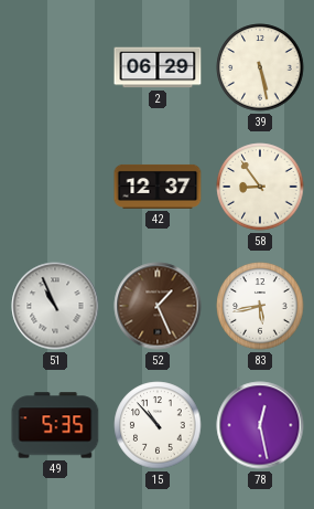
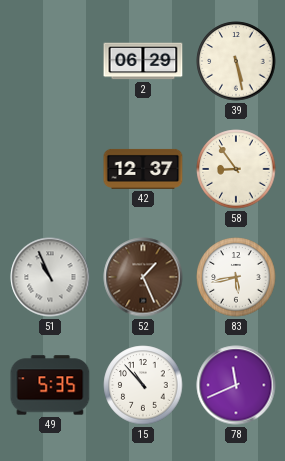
78: 12:28 -> 11:41
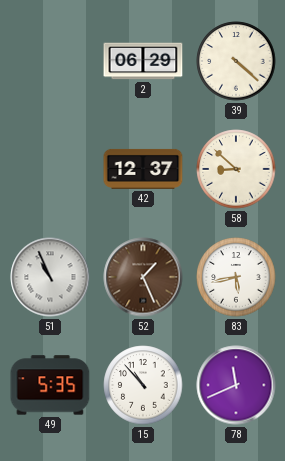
39: 5:28 -> 4:22
58: 8:54 -> 8:52
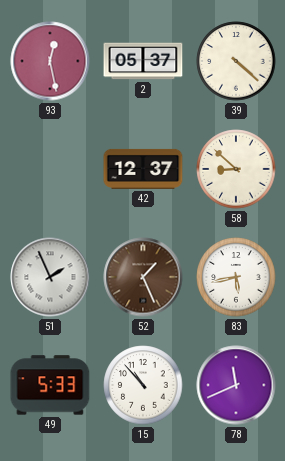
93: none -> 12:28
2: 06:29 -> 05:37
51: 10:56 -> 1:56
49: 5:35 -> 5:33
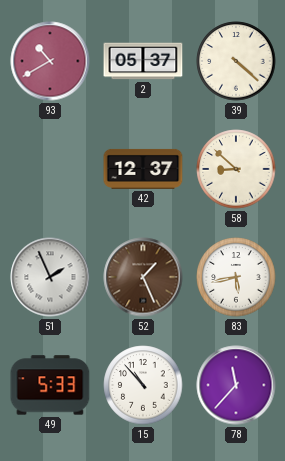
93: 12:28 -> 10:40
78: 11:41 -> 11:37
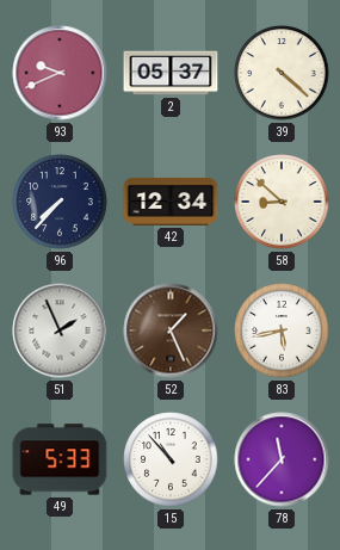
93: 10:40 -> 9:41
96: none -> 7:37
42: 12:37 -> 12:34
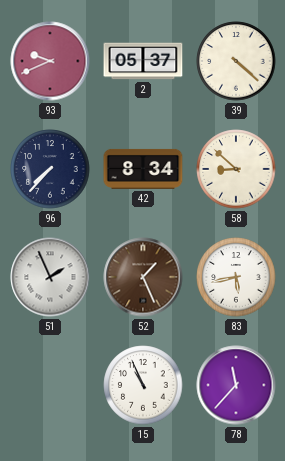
42: 12:34 -> 8:34
49: 5:33 -> none
15: 10:53 -> 10:56
